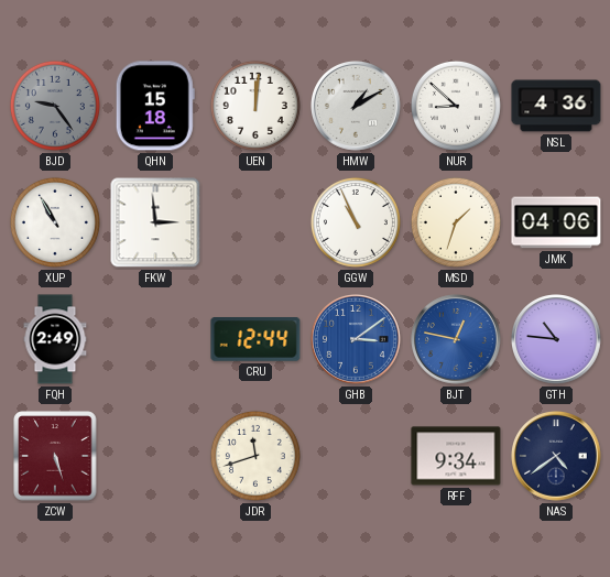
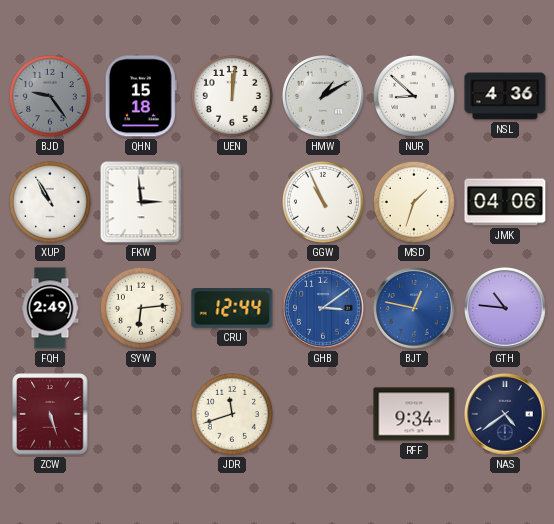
SYW: none -> 6:14
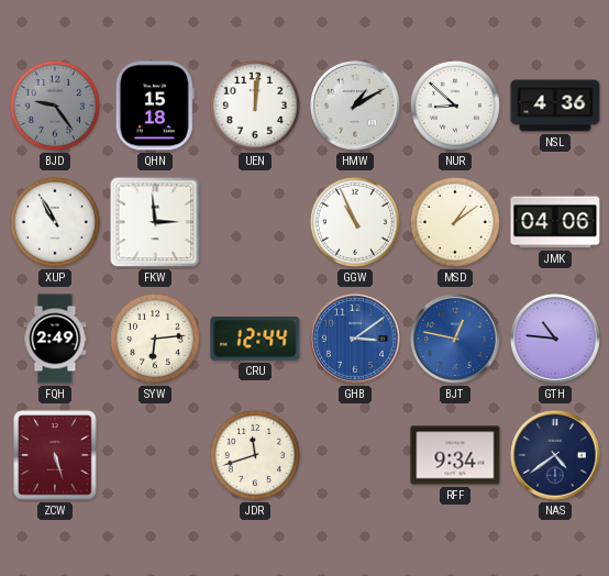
MSD: 1:33 -> 1:09
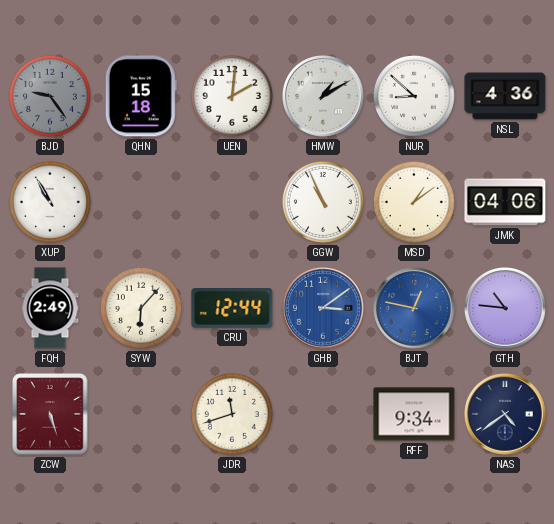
UEN: 12:01 -> 2:01
FKW: 2:59 -> none
SYW: 6:14 -> 6:07
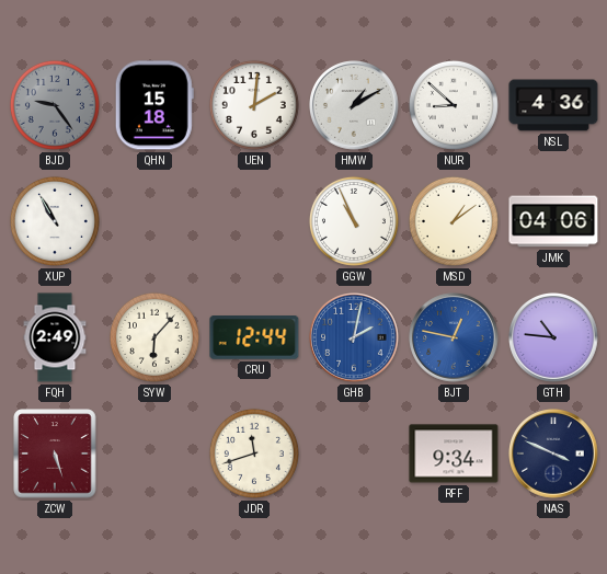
GHB: 3:09 -> 2:02
NAS: 4:39 -> 3:49
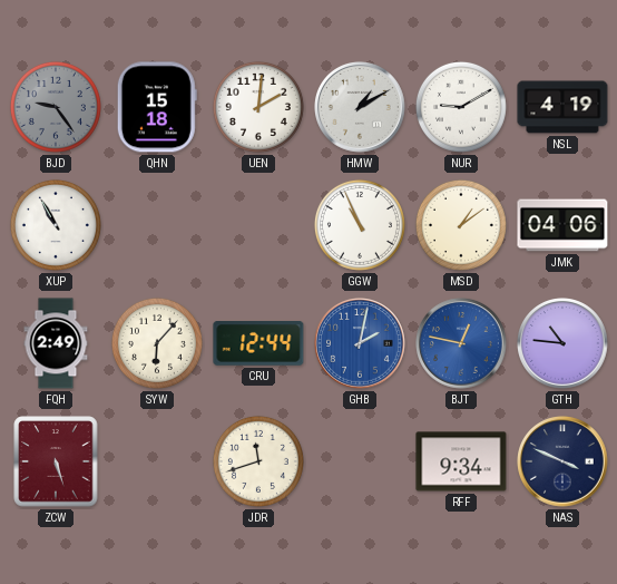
NUR: 8:52 -> 9:10
NSL: 4:36 -> 4:19
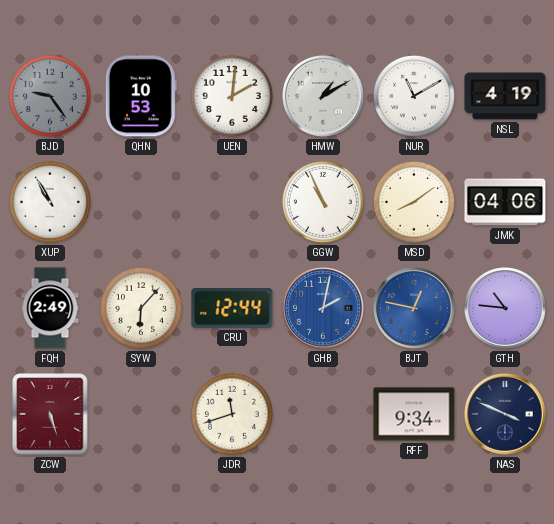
QHN: 15:18 -> 10:53
NUR: 9:10 -> 11:10
MSD: 1:09 -> 8:09
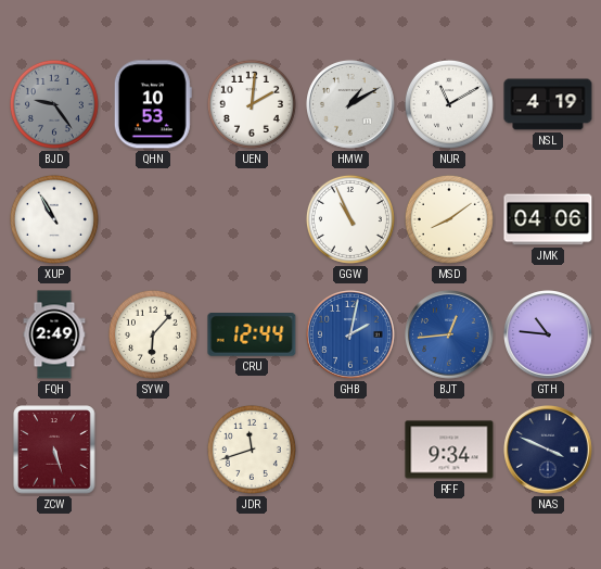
BJT: 12:47 -> 12:44
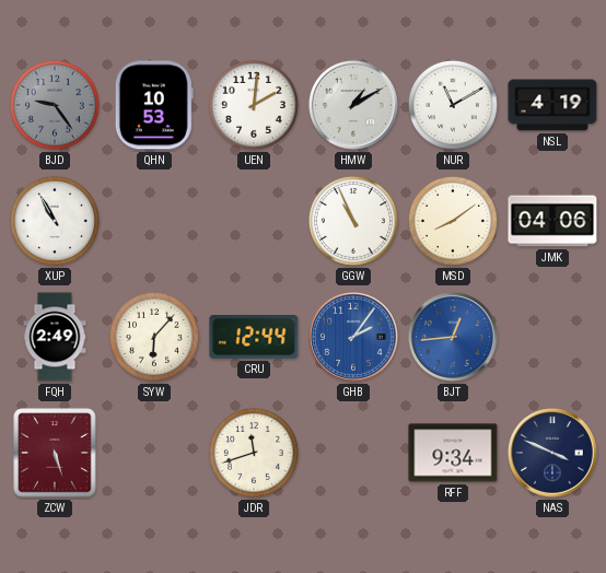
GHB: 2:02 -> 2:06
GTH: 10:46 -> none
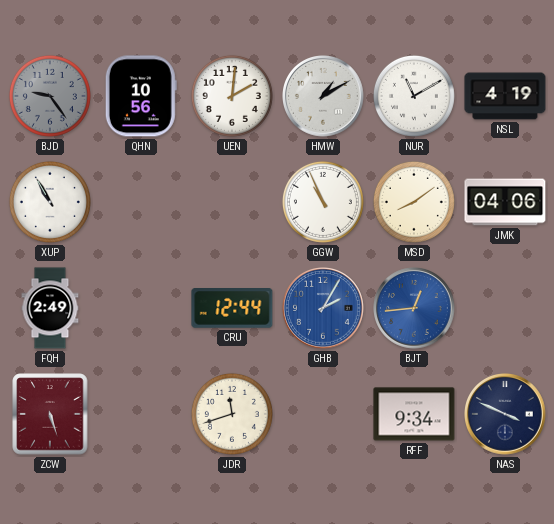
QHN: 10:53 -> 10:56
SYW: 6:07 -> none
GHB: 2:06 -> 2:05
